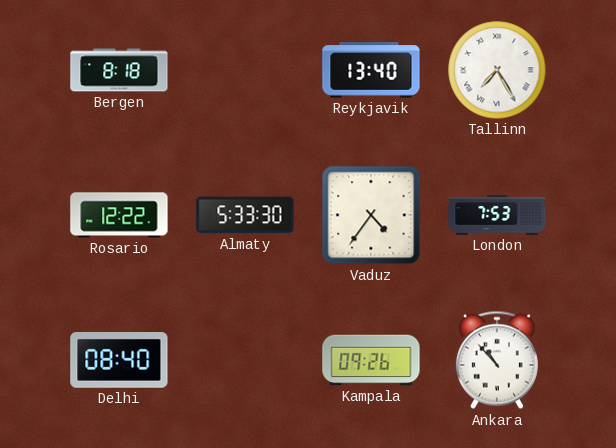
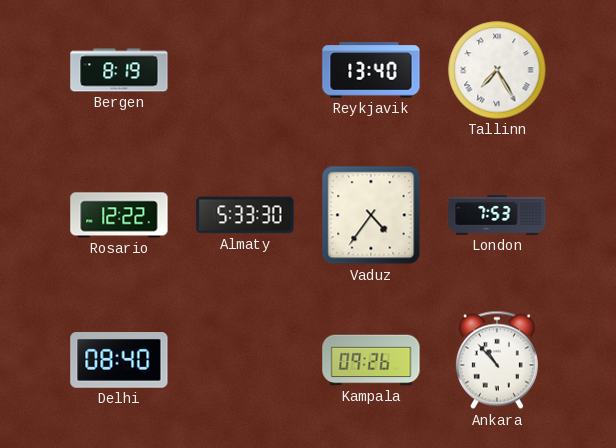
Bergen: 8:18 -> 8:19
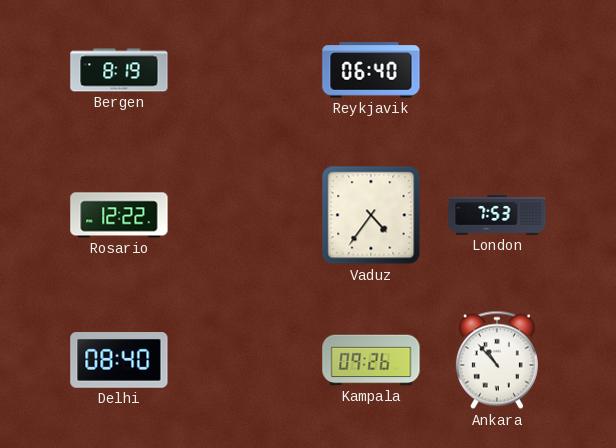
Reykjavik: 13:40 -> 06:40
Tallinn: 7:25 -> none
Almaty: 5:33 -> none
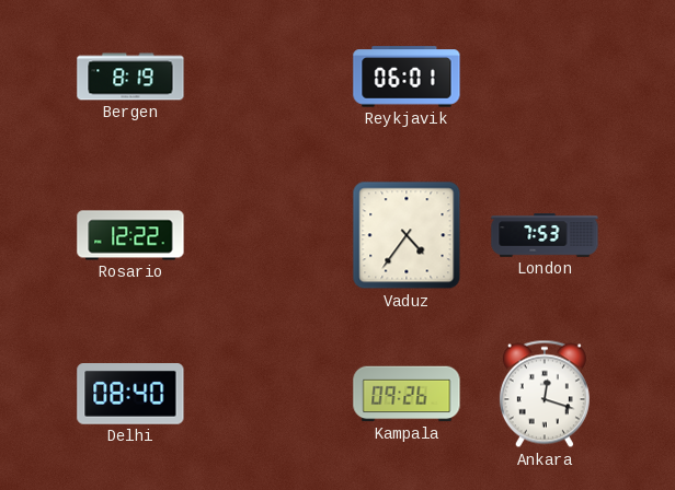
Reykjavik: 06:40 -> 06:01
Ankara: 10:53 -> 12:18
